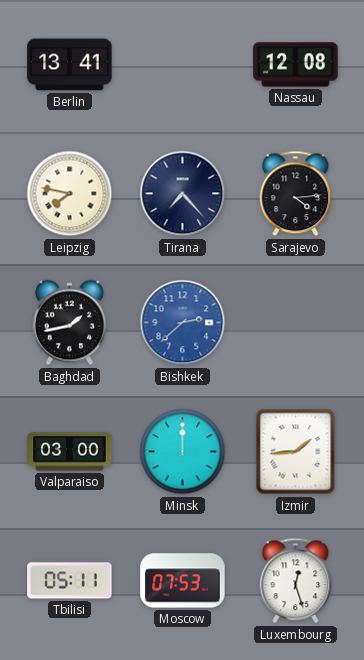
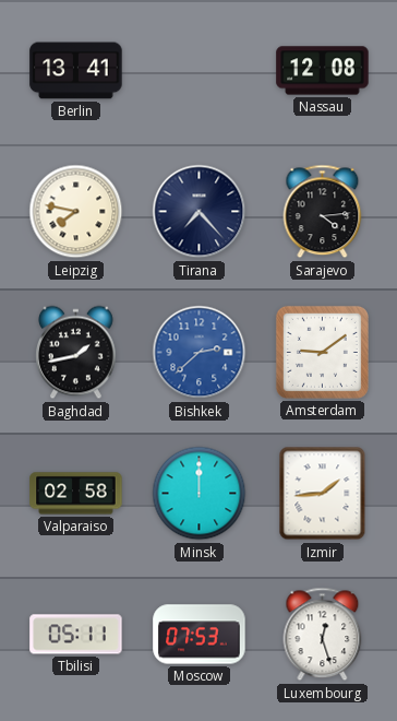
Amsterdam: none -> 9:09
Valparaiso: 03:00 -> 02:58
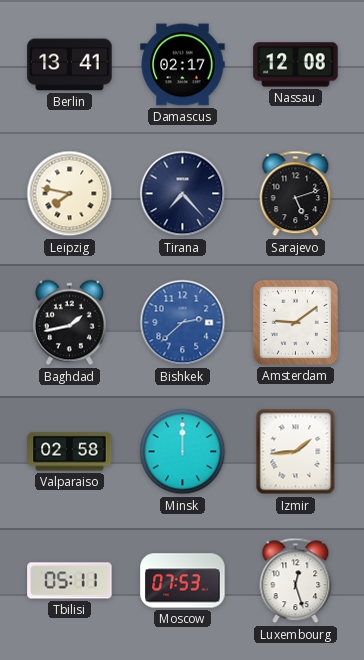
Damascus: none -> 02:17
Sarajevo: 4:14 -> 5:12
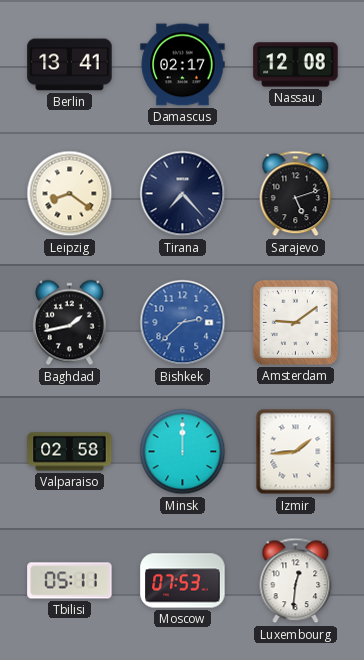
Leipzig: 7:47 -> 8:21
Luxembourg: 12:27 -> 12:31
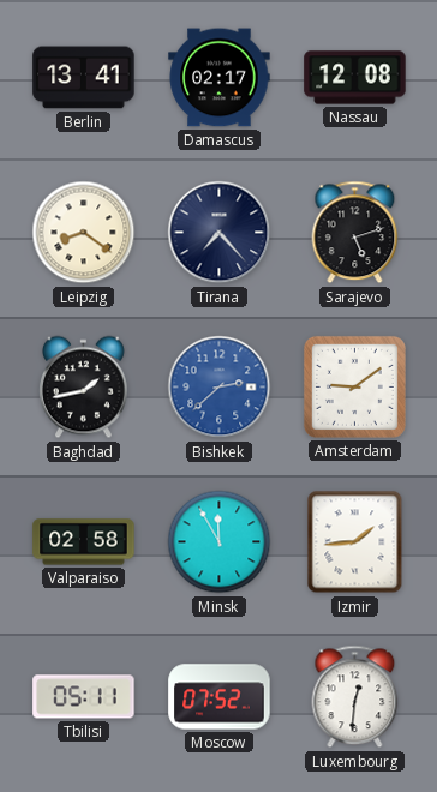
Minsk: 12:00 -> 11:55
Moscow: 07:53 -> 07:52
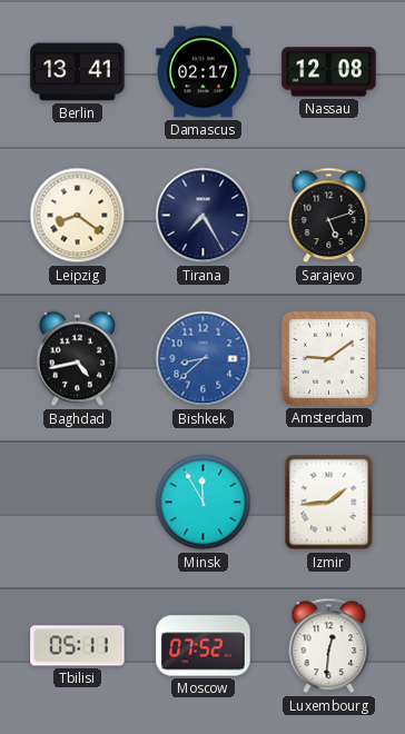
Tirana: 7:23 -> 7:25
Baghdad: 1:43 -> 4:43
Bishkek: 2:38 -> 8:38
Valparaiso: 02:58 -> none
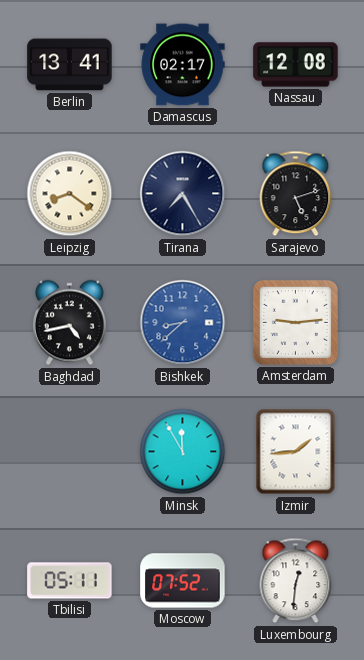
Amsterdam: 9:09 -> 9:14
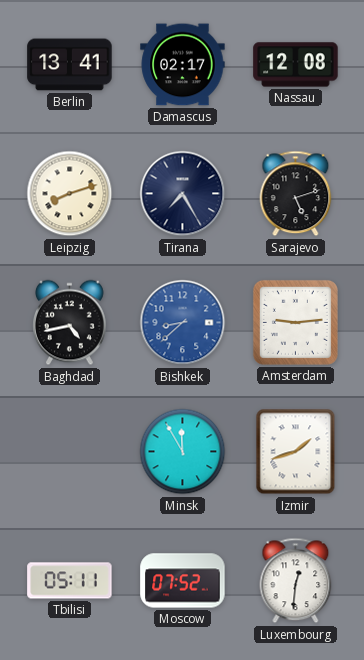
Leipzig: 8:21 -> 8:12
Izmir: 1:44 -> 1:42
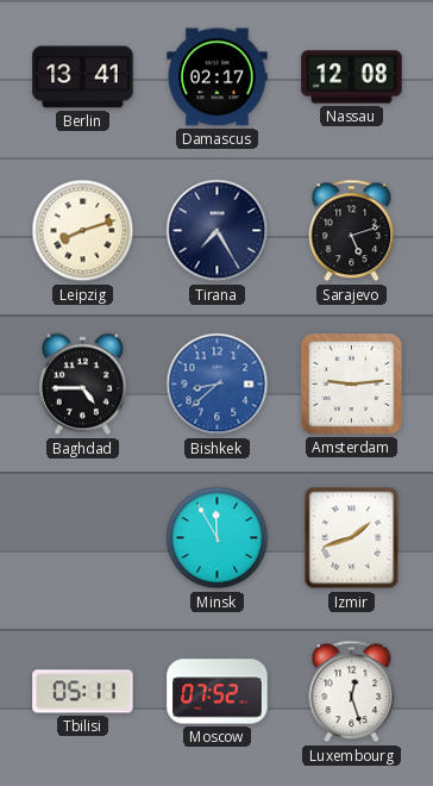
Baghdad: 4:43 -> 4:45
Luxembourg: 12:31 -> 12:27
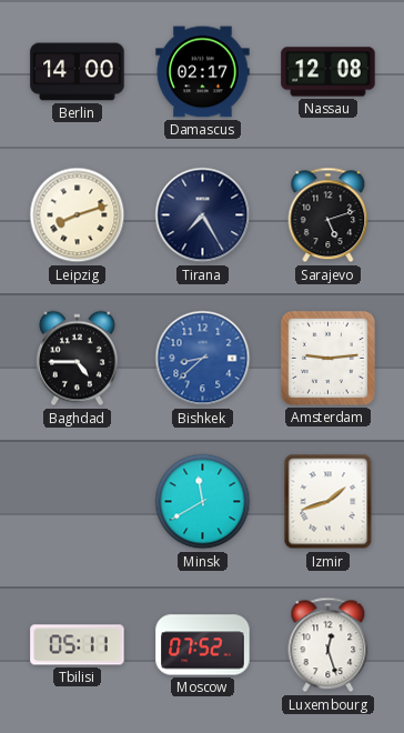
Berlin: 13:41 -> 14:00
Minsk: 11:55 -> 11:40
